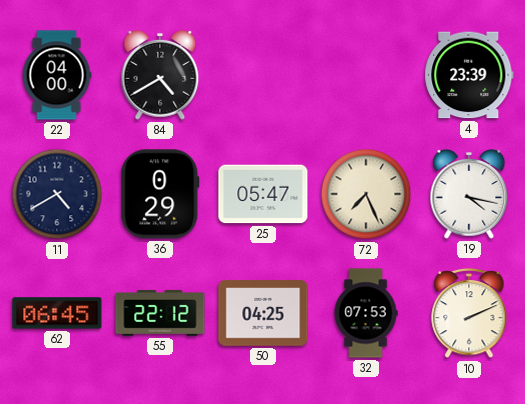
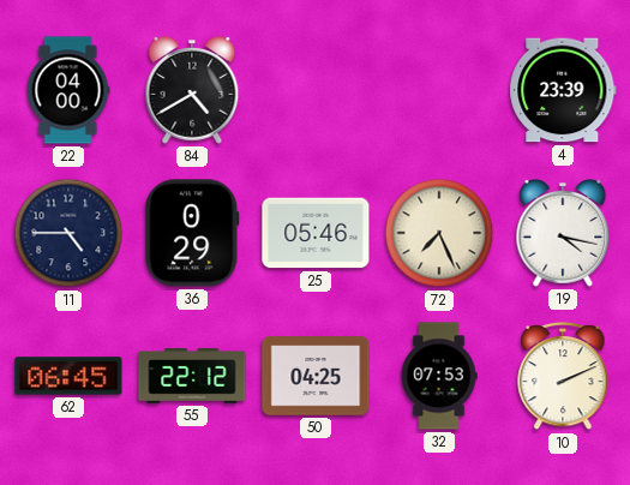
11: 4:40 -> 4:45
25: 05:47 -> 05:46
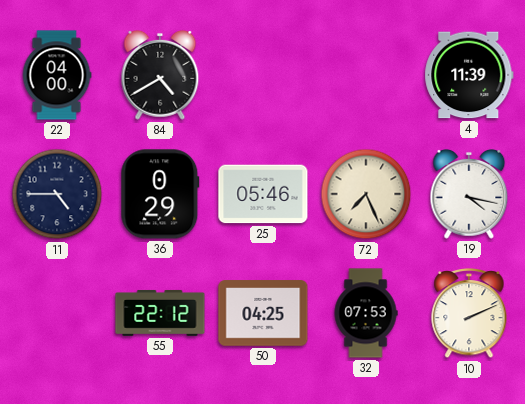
4: 23:39 -> 11:39
62: 06:45 -> none
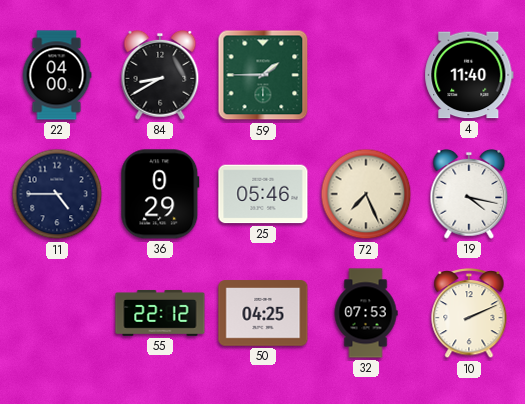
84: 4:40 -> 8:40
59: none -> 1:45
4: 11:39 -> 11:40
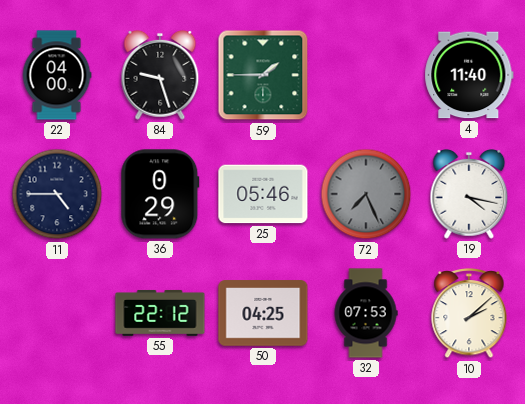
84: 8:40 -> 9:27
72 dial: cream -> grey
10: 2:11 -> 2:08
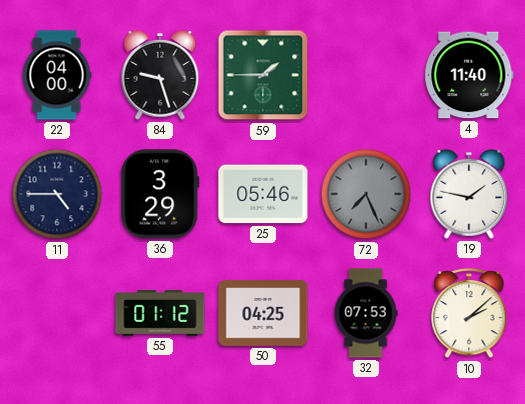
36: 0:29 -> 3:29
19: 4:17 -> 1:47
55: 22:12 -> 01:12
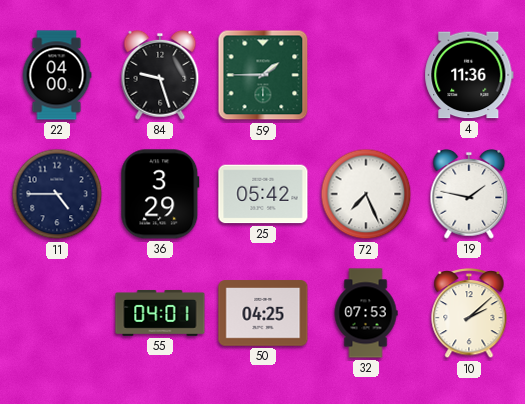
4: 11:40 -> 11:36
25: 05:46 -> 05:42
72 dial: grey -> white
55: 01:12 -> 04:01
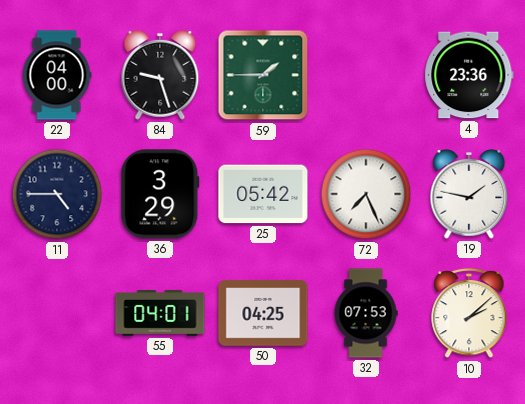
4: 11:36 -> 23:36
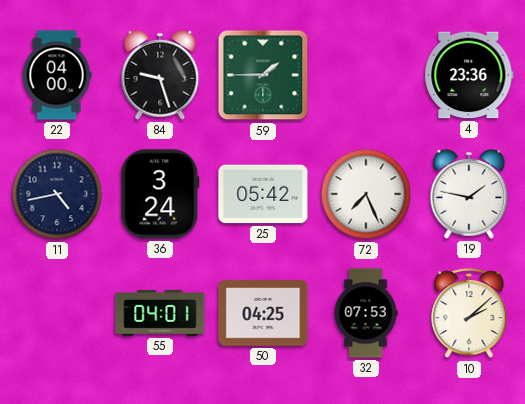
11: 4:45 -> 4:43
36: 3:29 -> 3:24
